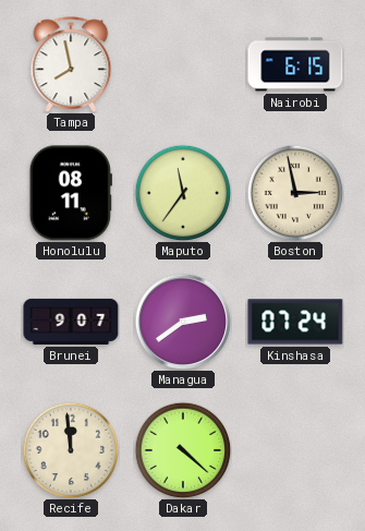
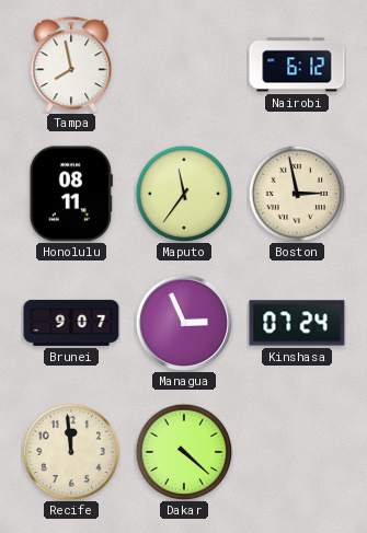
Nairobi: 6:15 -> 6:12
Managua: 2:39 -> 2:56
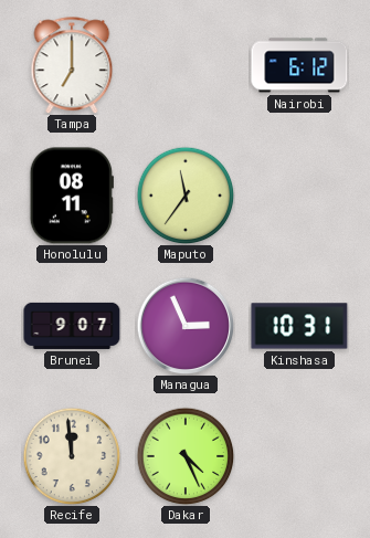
Tampa: 7:58 -> 7:00
Boston: 2:58 -> none
Kinshasa: 07:24 -> 10:31
Dakar: 4:22 -> 4:26
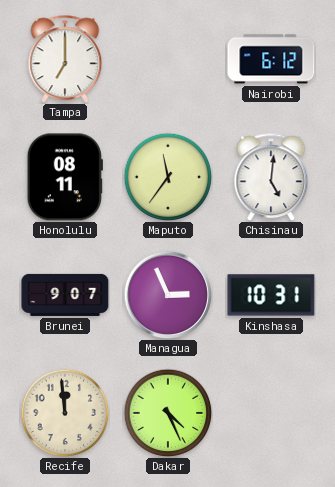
Chisinau: none -> 5:01
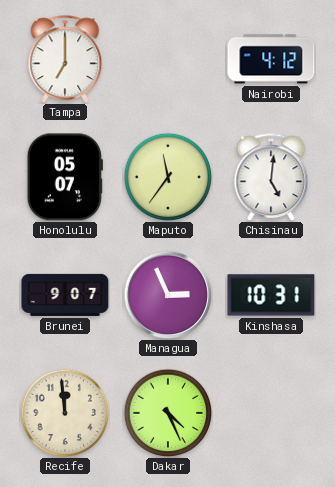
Nairobi: 6:12 -> 4:12
Honolulu: 08:11 -> 05:07
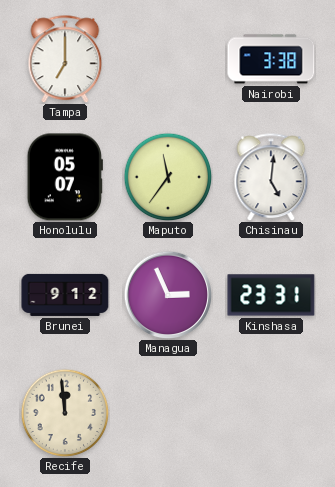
Nairobi: 4:12 -> 3:38
Brunei: 9:07 -> 9:12
Kinshasa: 10:31 -> 23:31
Dakar: 4:26 -> none
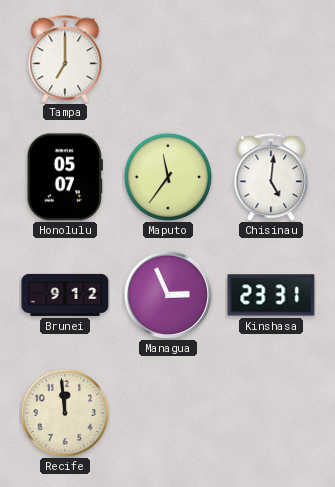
Nairobi: 3:38 -> none
